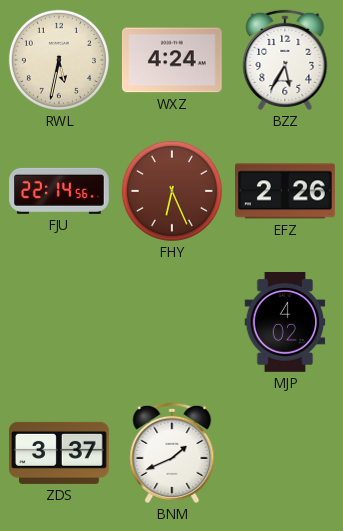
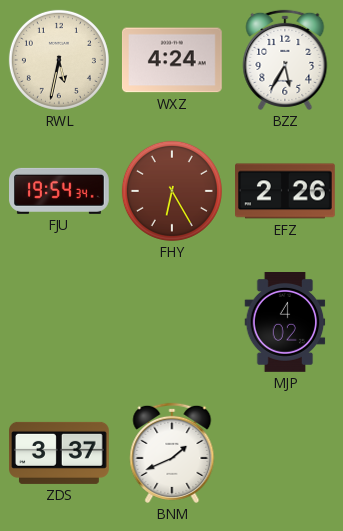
FJU: 22:14 -> 19:54
FHY: 6:26 -> 6:25
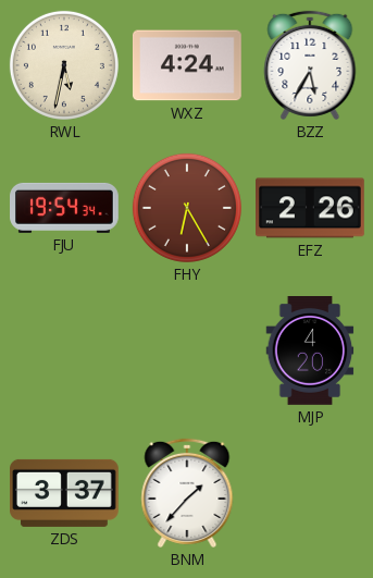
MJP: 4:02 -> 4:20
BNM: 1:41 -> 1:37
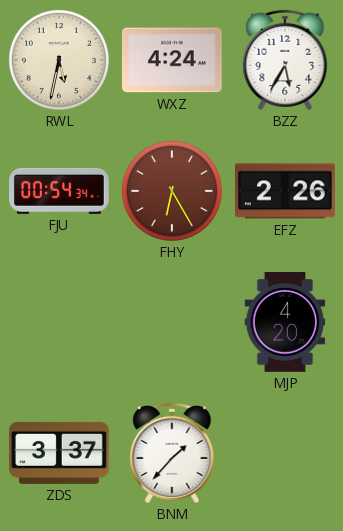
FJU: 19:54 -> 00:54
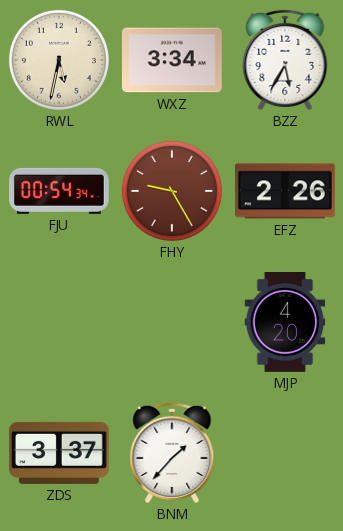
WXZ: 4:24 -> 3:34
FHY: 6:25 -> 9:25
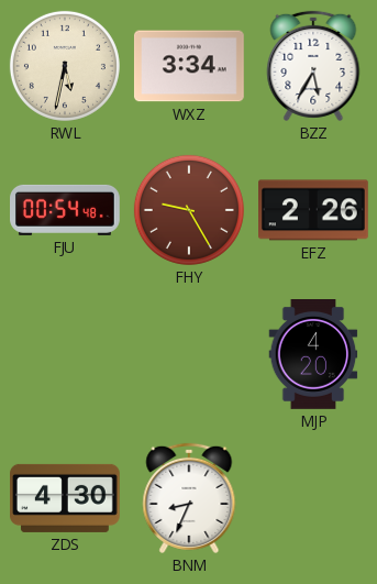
FJU: 00:54:34 -> 00:54:48
ZDS: 3:37 -> 4:30
BNM: 1:37 -> 8:34
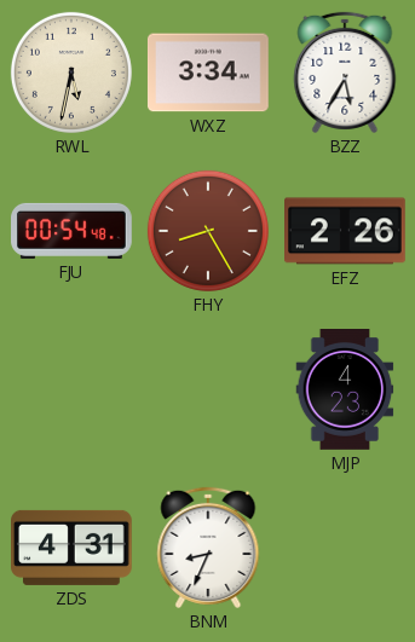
FHY: 9:25 -> 8:25
MJP: 4:20 -> 4:23
ZDS: 4:30 -> 4:31
